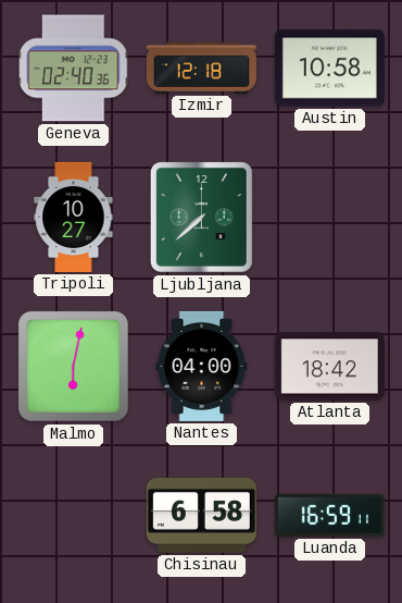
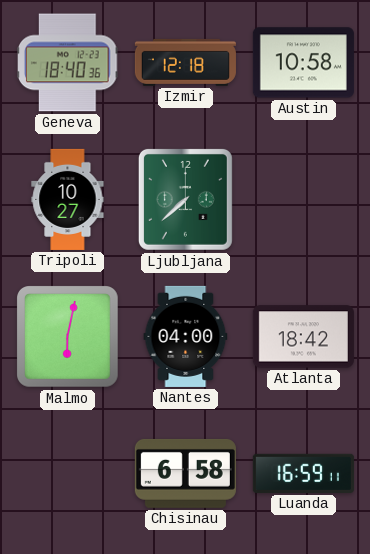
Geneva: 02:40 -> 18:40
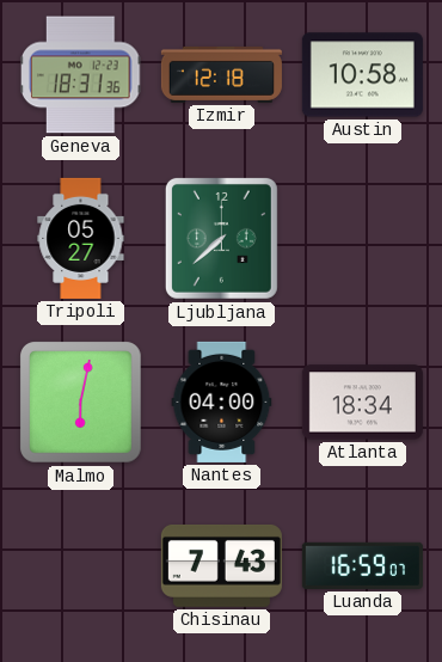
Geneva: 18:40 -> 18:31
Tripoli: 10:27 -> 05:27
Atlanta: 18:42 -> 18:34
Chisinau: 6:58 -> 7:43
Luanda: 16:59:11 -> 16:59:07
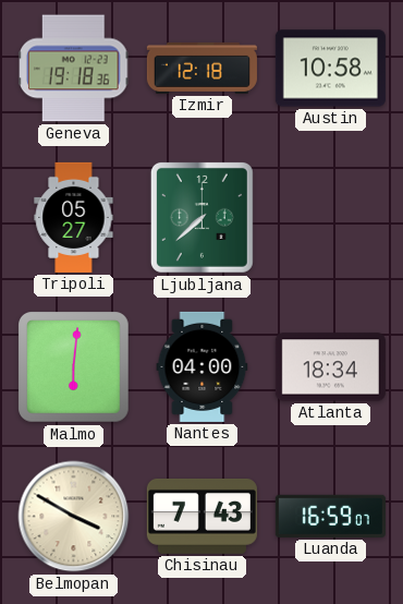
Geneva: 18:31 -> 19:18
Malmo: 6:02 -> 6:01
Belmopan: none -> 3:50
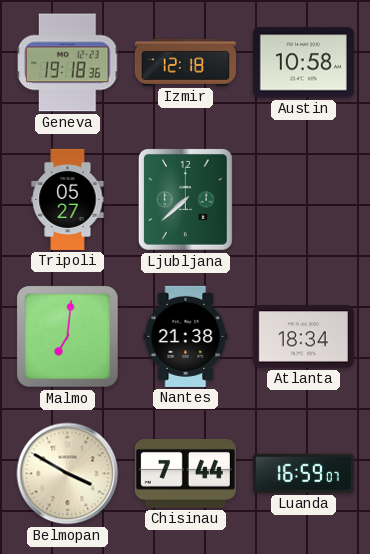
Malmo: 6:01 -> 7:01
Nantes: 04:00 -> 21:38
Chisinau: 7:43 -> 7:44
